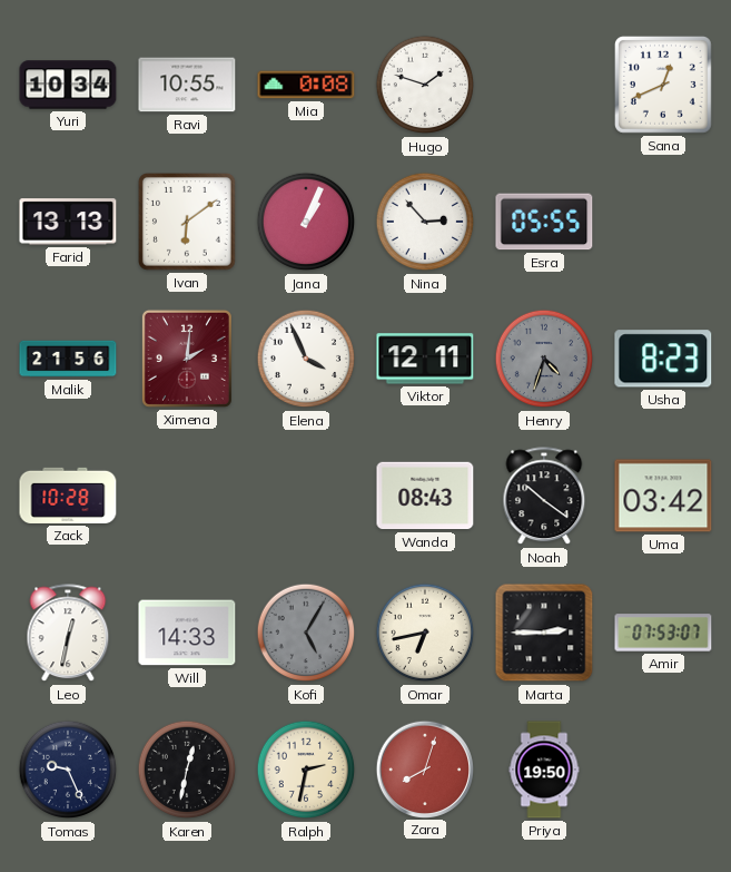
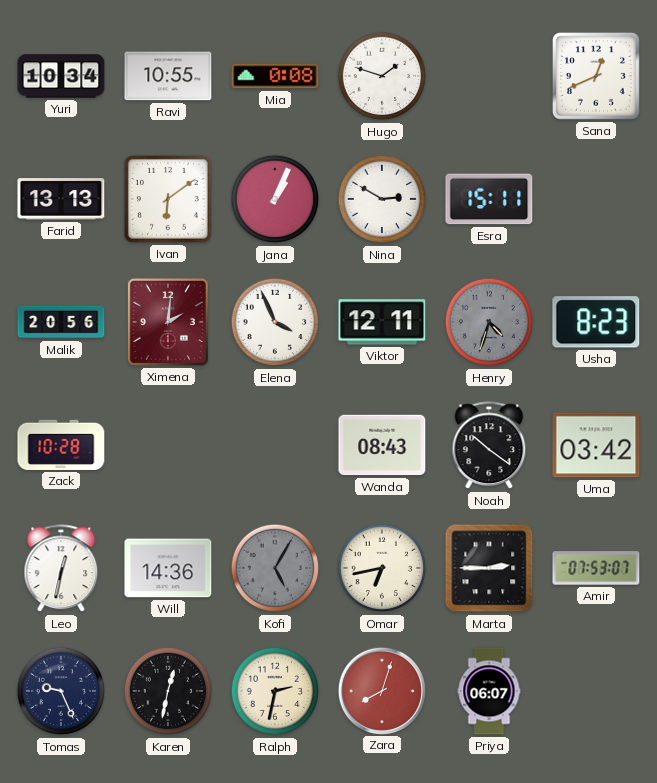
Nina: 2:53 -> 2:50
Esra: 05:55 -> 15:11
Malik: 21:56 -> 20:56
Will: 14:33 -> 14:36
Priya: 19:50 -> 06:07
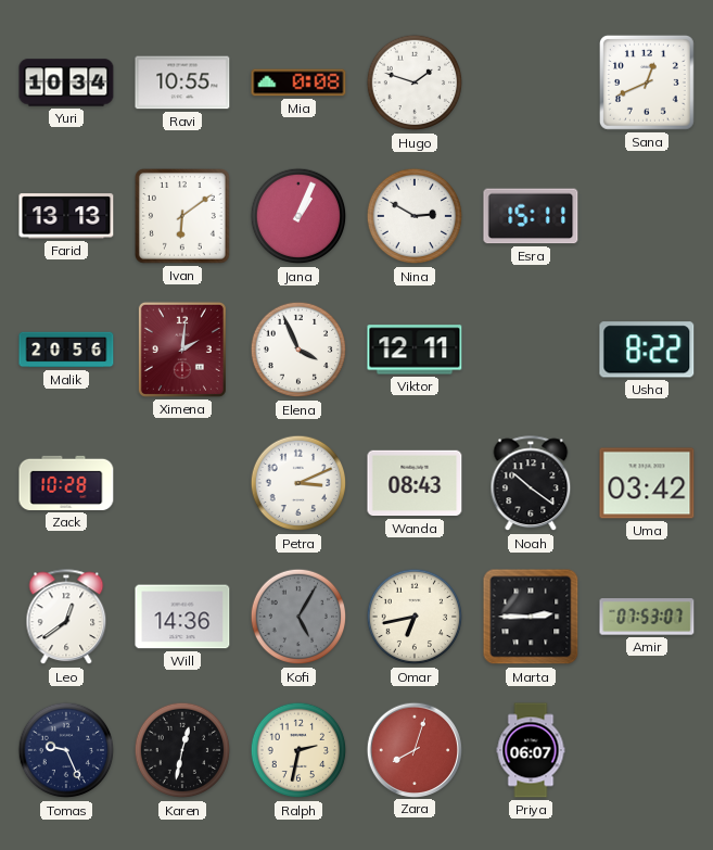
Henry: 4:33 -> none
Usha: 8:23 -> 8:22
Petra: none -> 3:11
Leo: 12:32 -> 12:39
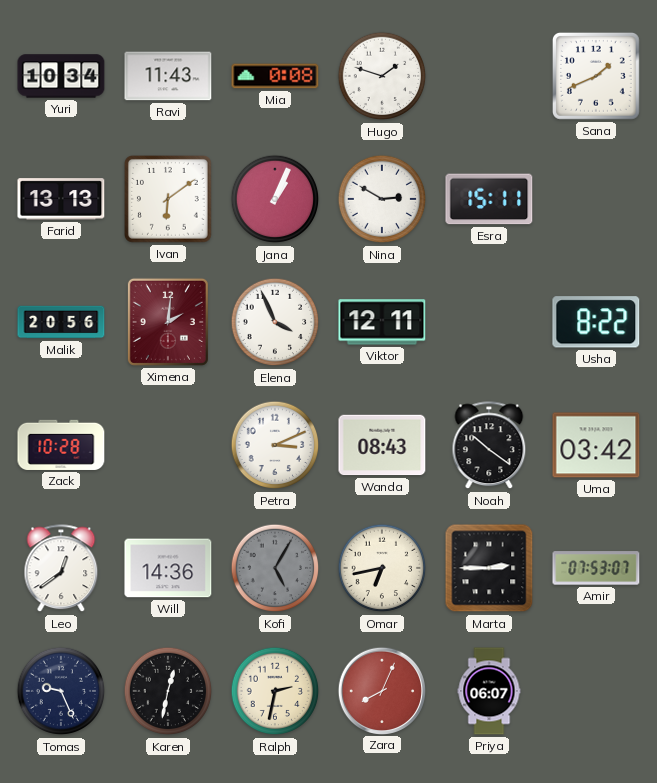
Ravi: 10:55 -> 11:43
Sana: 12:41 -> 1:41
Zara: 8:03 -> 8:04
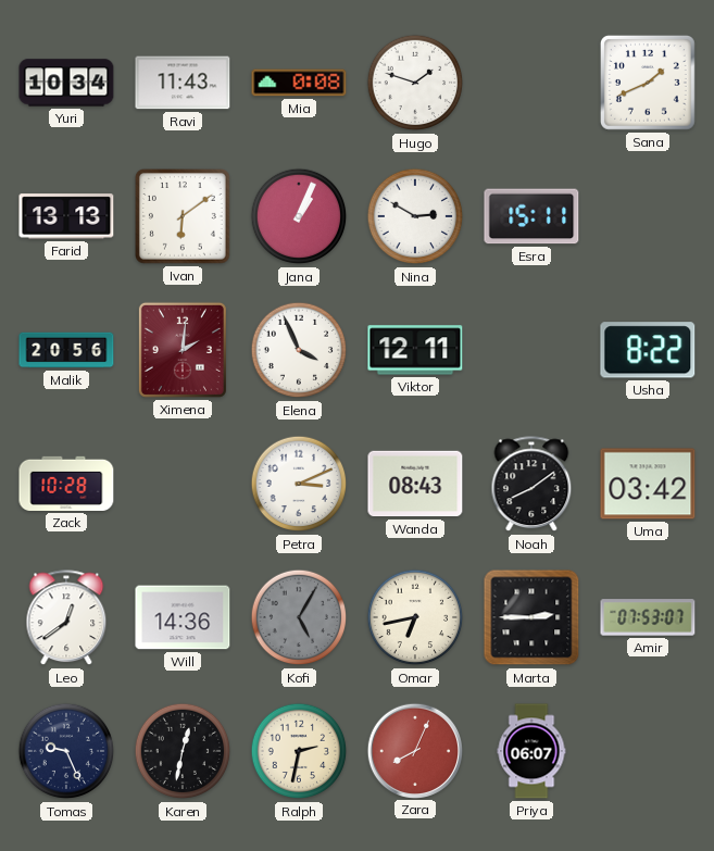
Noah: 10:21 -> 8:09
